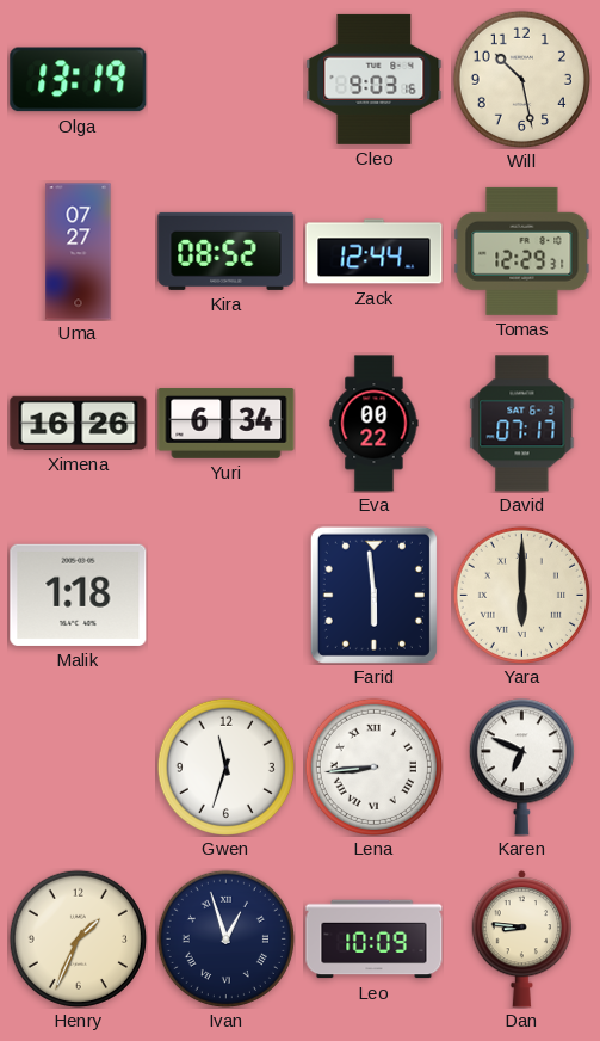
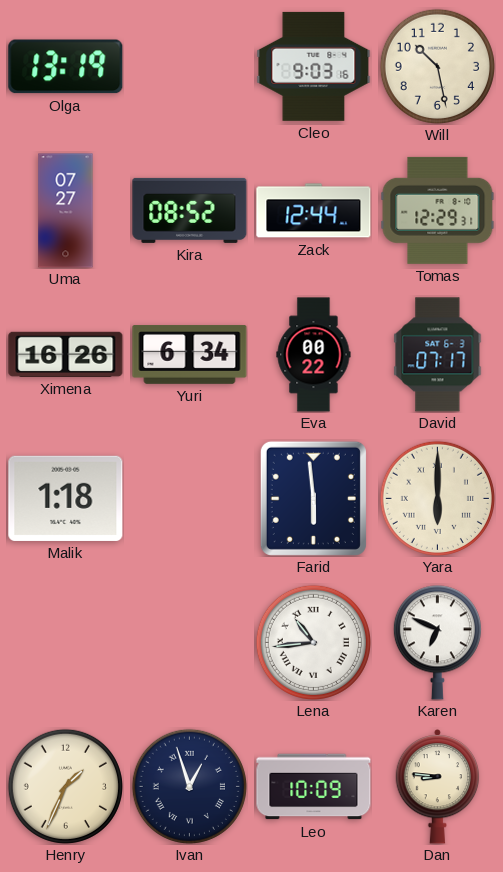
Gwen: 11:33 -> none
Lena: 8:44 -> 10:44
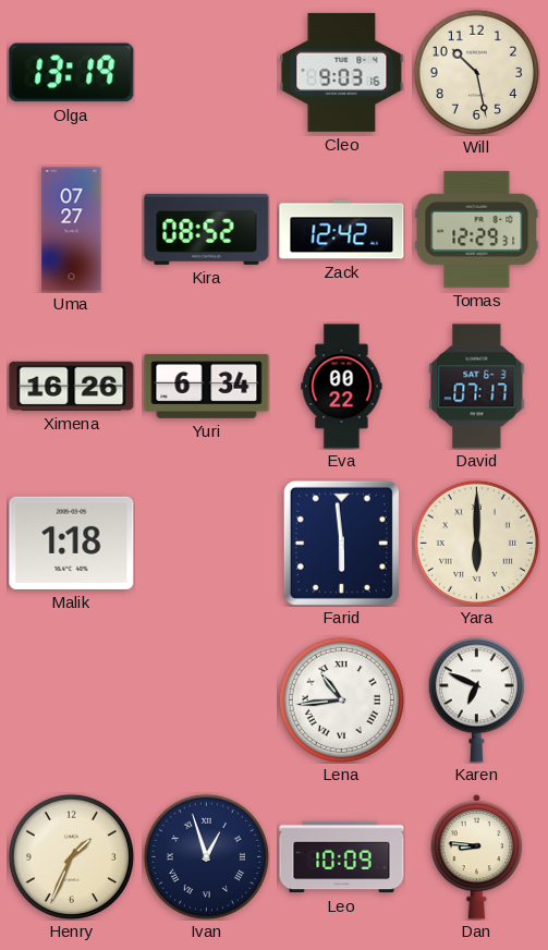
Zack: 12:44 -> 12:42
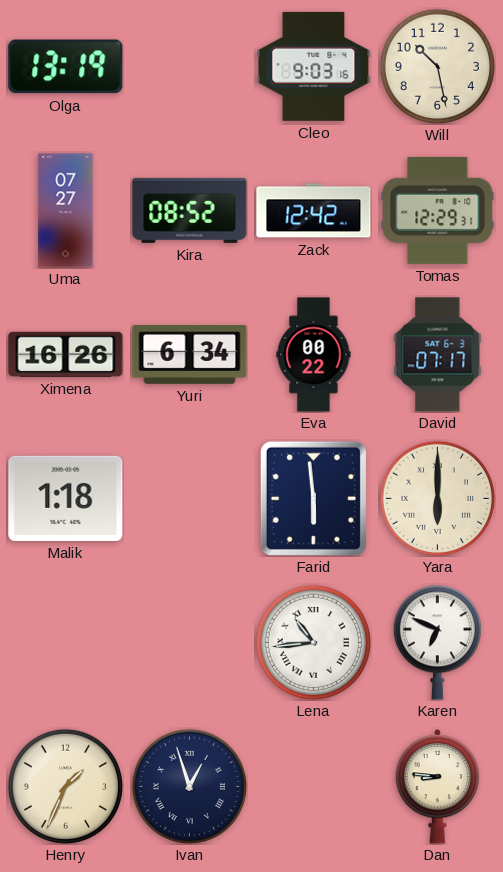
Leo: 10:09 -> none
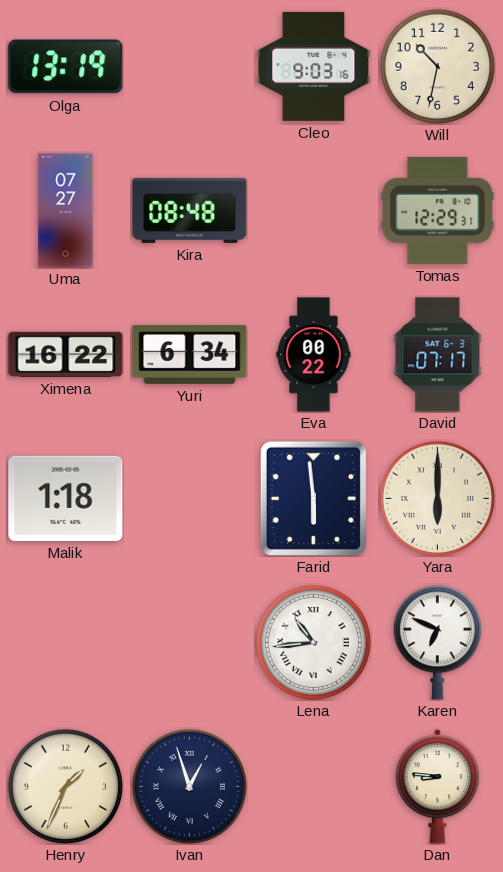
Will: 10:28 -> 10:32
Kira: 08:52 -> 08:48
Zack: 12:42 -> none
Ximena: 16:26 -> 16:22
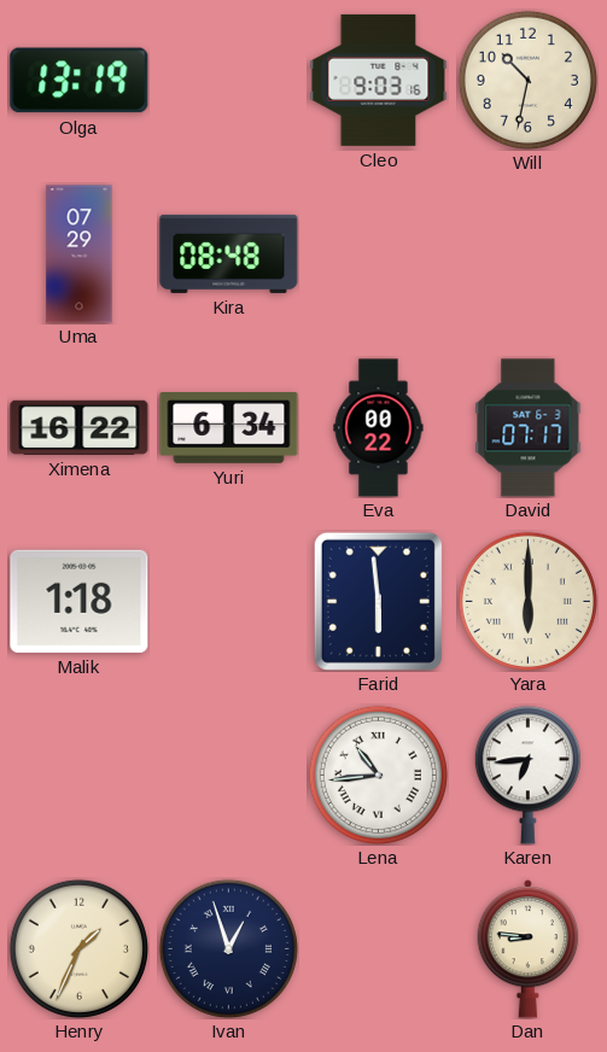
Uma: 07:27 -> 07:29
Tomas: 12:29 -> none
Karen: 6:49 -> 6:44
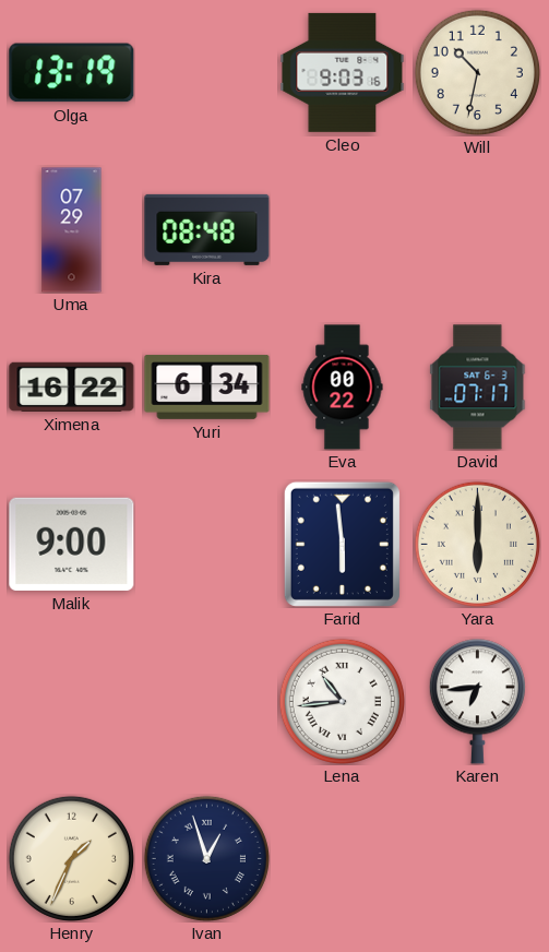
Malik: 1:18 -> 9:00
Dan: 8:46 -> none
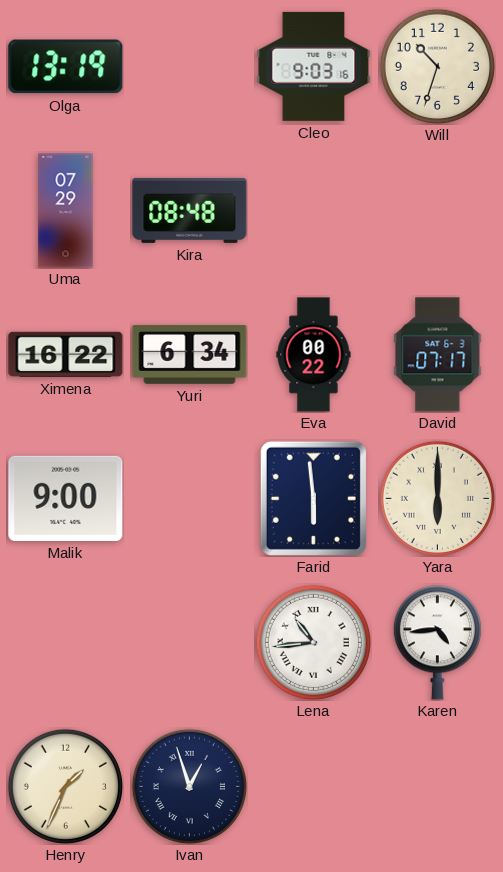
Will: 10:32 -> 10:33
Karen: 6:44 -> 4:44
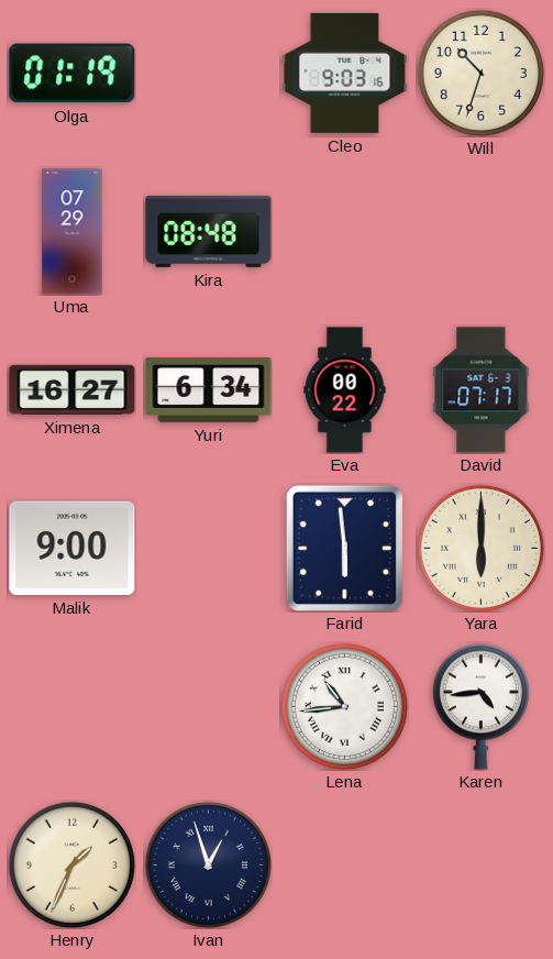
Olga: 13:19 -> 01:19
Ximena: 16:22 -> 16:27
